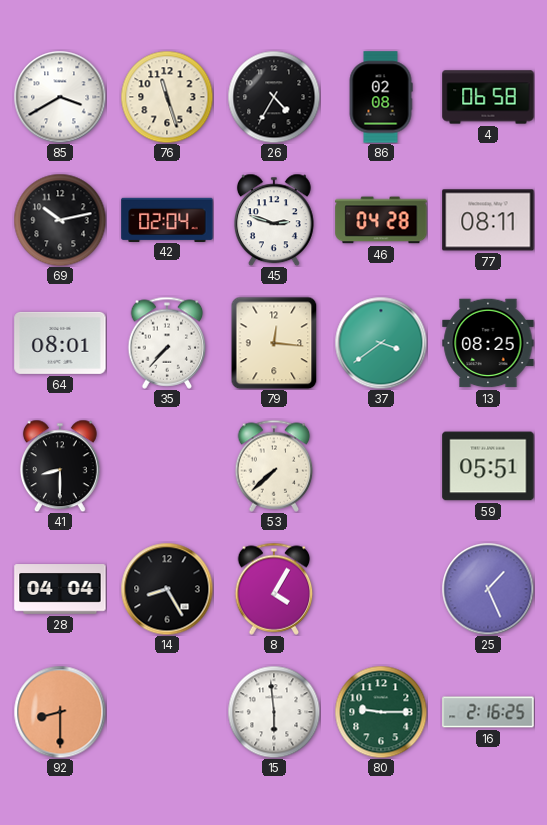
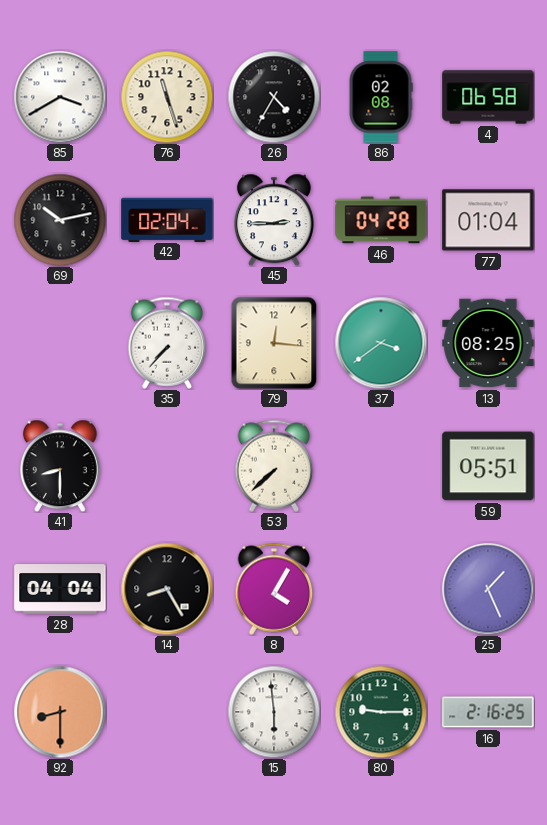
45: 2:48 -> 2:45
77: 08:11 -> 01:04
64: 08:01 -> none
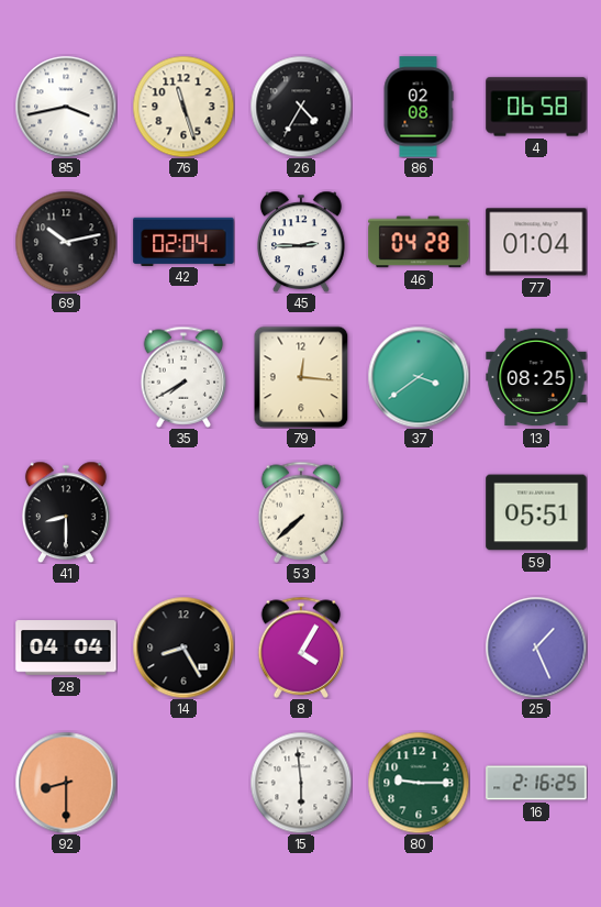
85: 3:40 -> 3:43
35: 7:37 -> 7:40
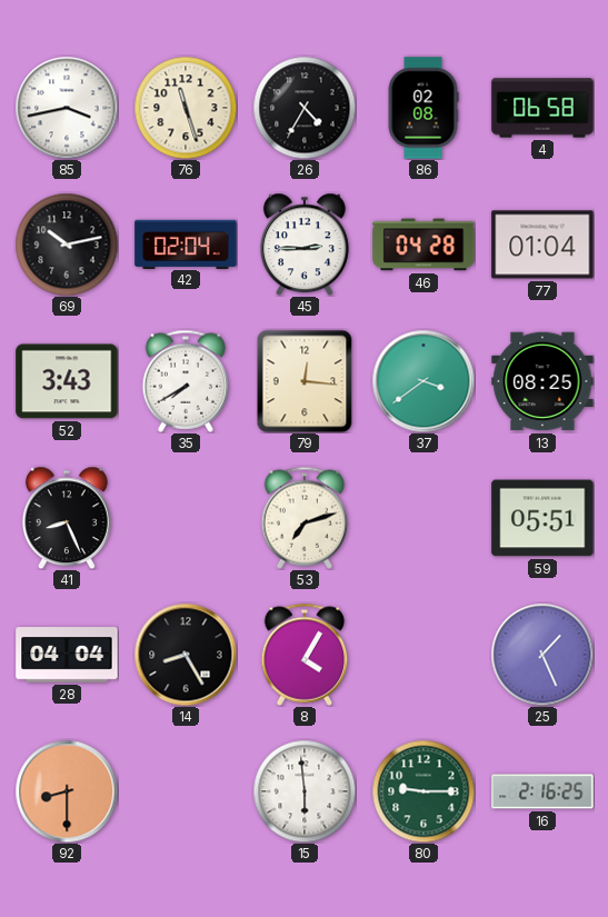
52: none -> 3:43
41: 8:30 -> 8:26
53: 7:38 -> 7:12
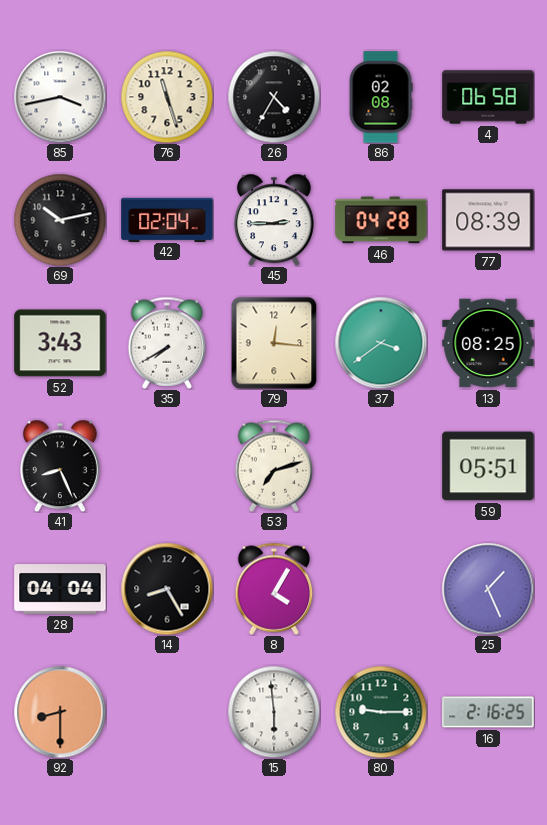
77: 01:04 -> 08:39
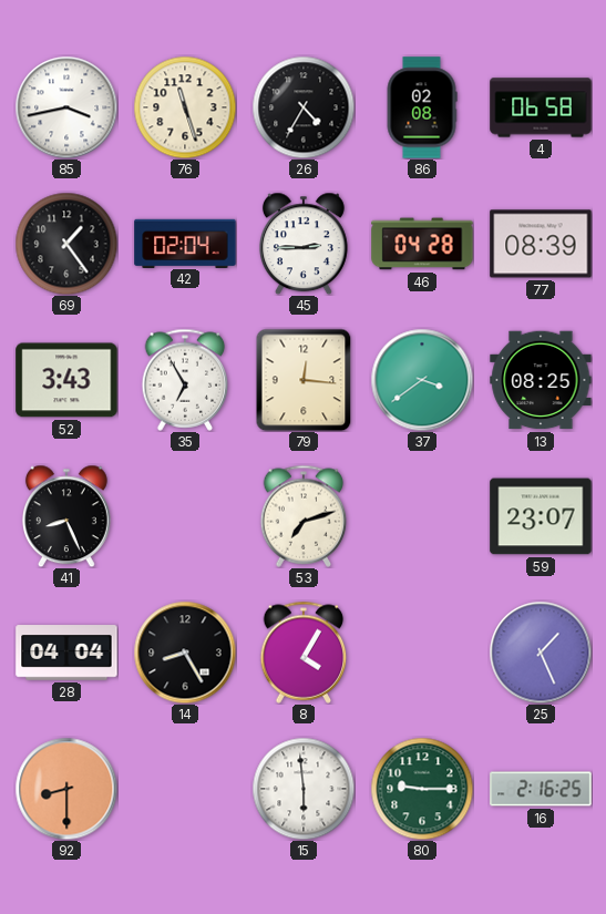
69: 10:13 -> 1:24
35: 7:40 -> 6:55
59: 05:51 -> 23:07
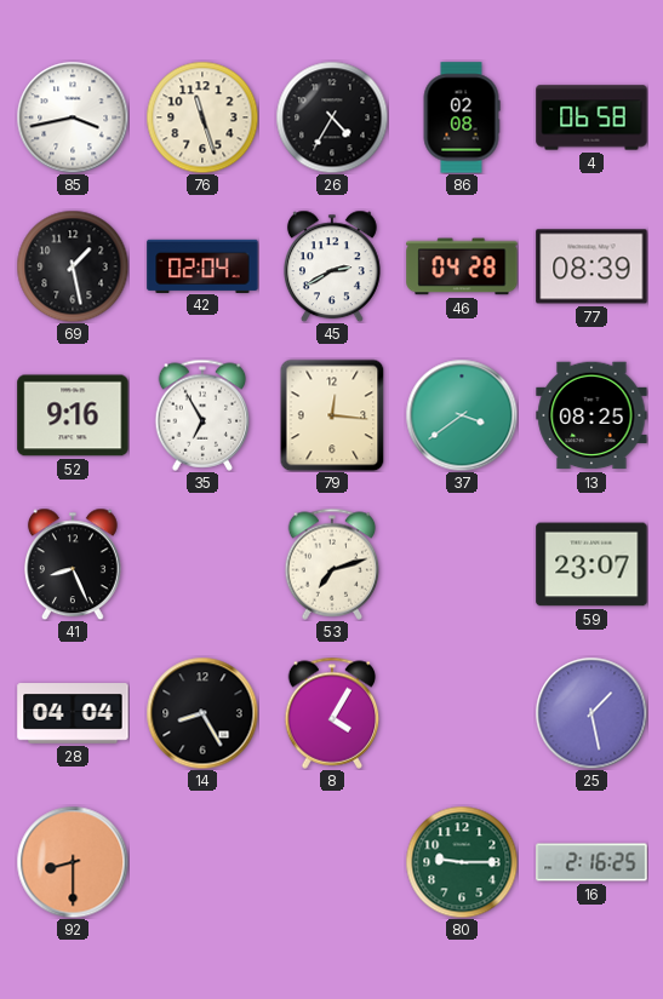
69: 1:24 -> 1:28
45: 2:45 -> 2:40
52: 3:43 -> 9:16
25: 1:26 -> 1:28
15: 5:59 -> none
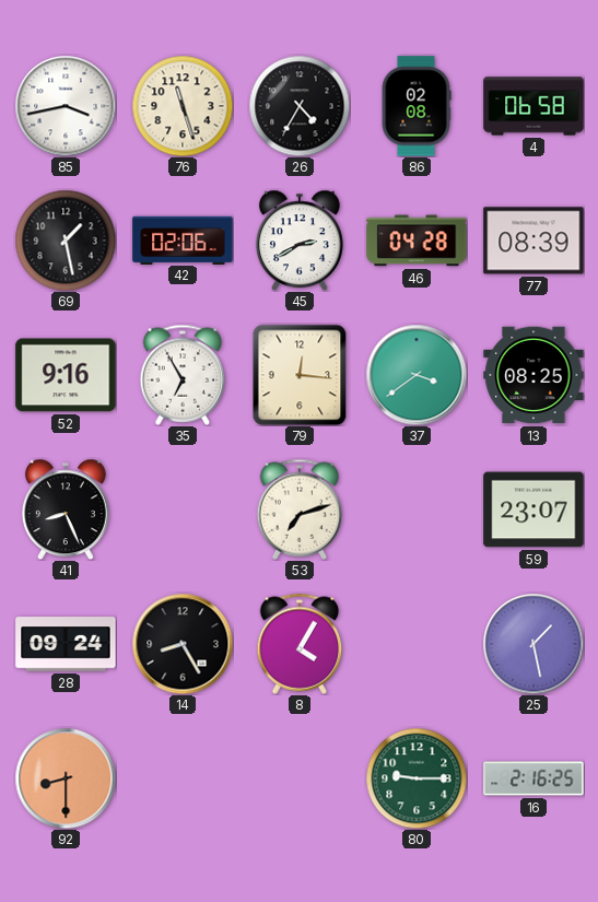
42: 02:04 -> 02:06
28: 04:04 -> 09:24
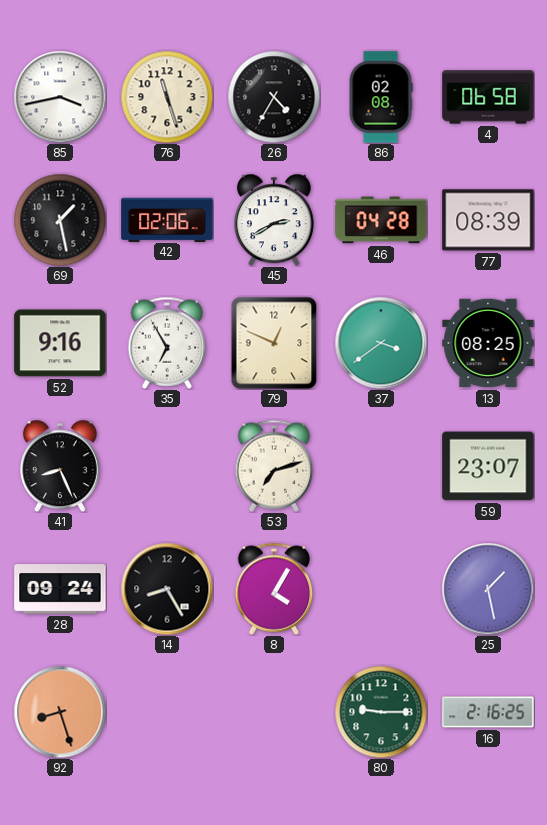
79: 12:16 -> 12:49
92: 8:30 -> 8:27
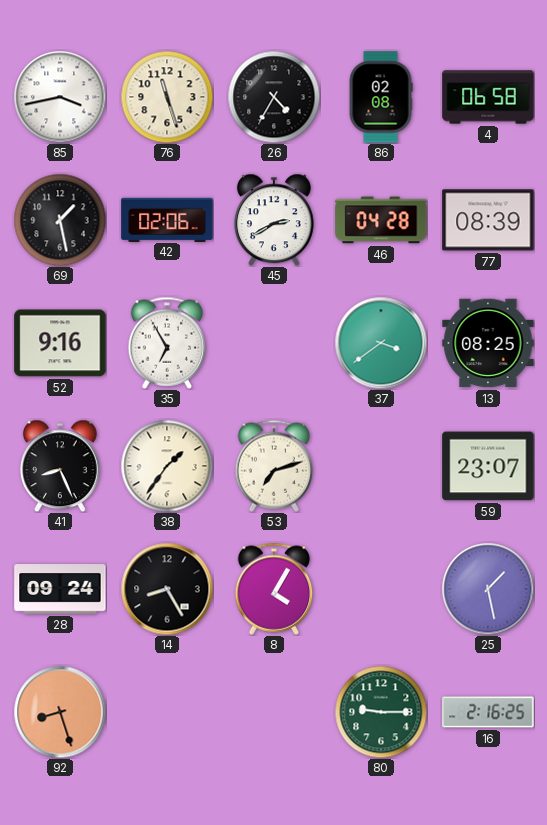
79: 12:49 -> none
38: none -> 1:36
